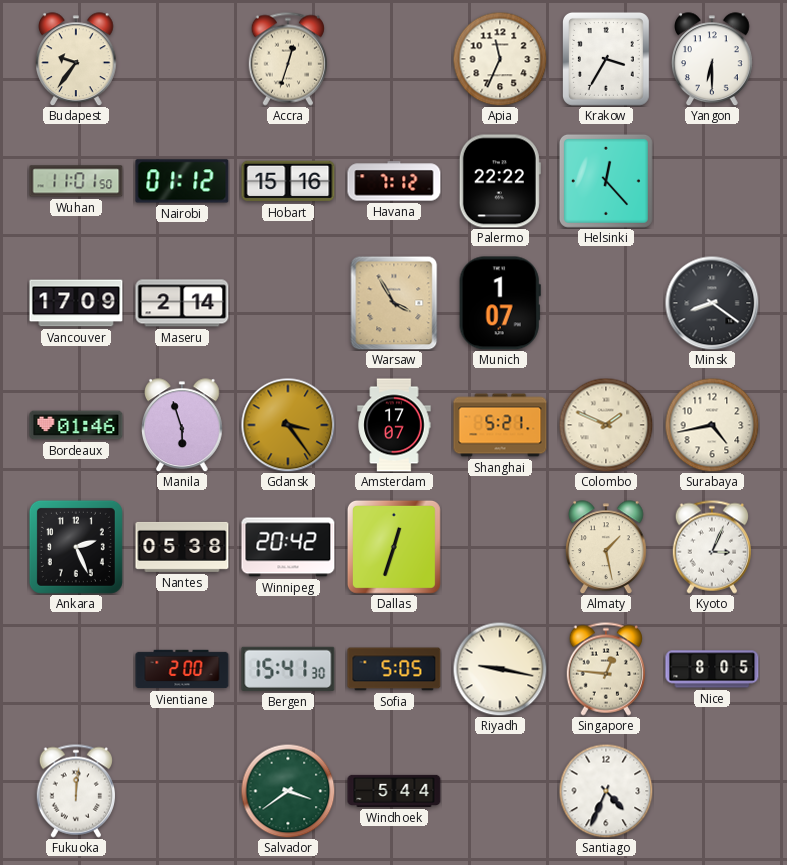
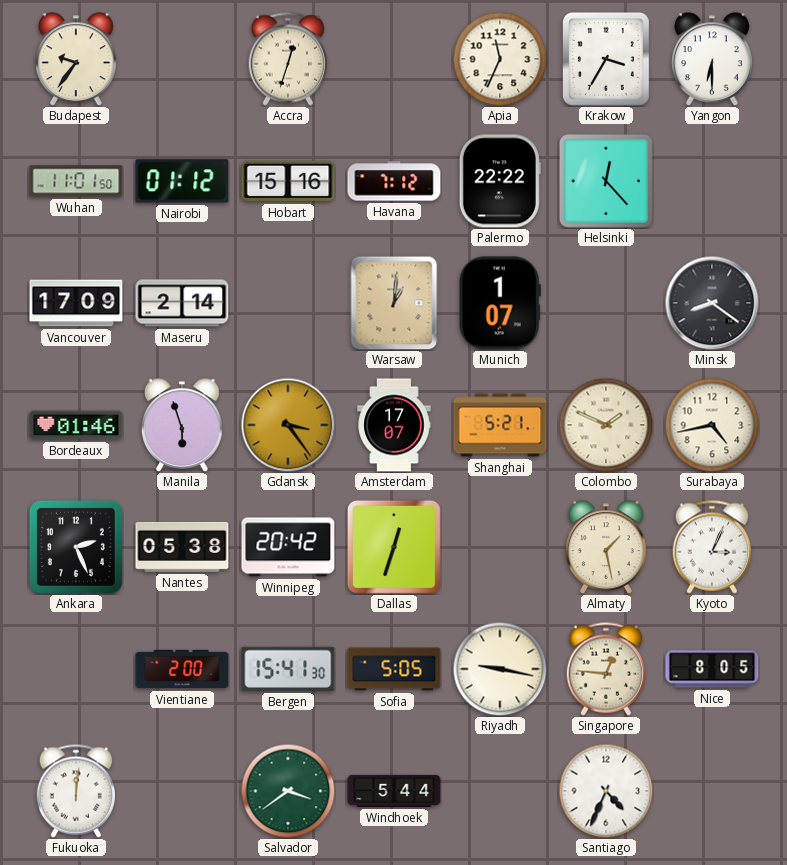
Warsaw: 3:55 -> 1:01
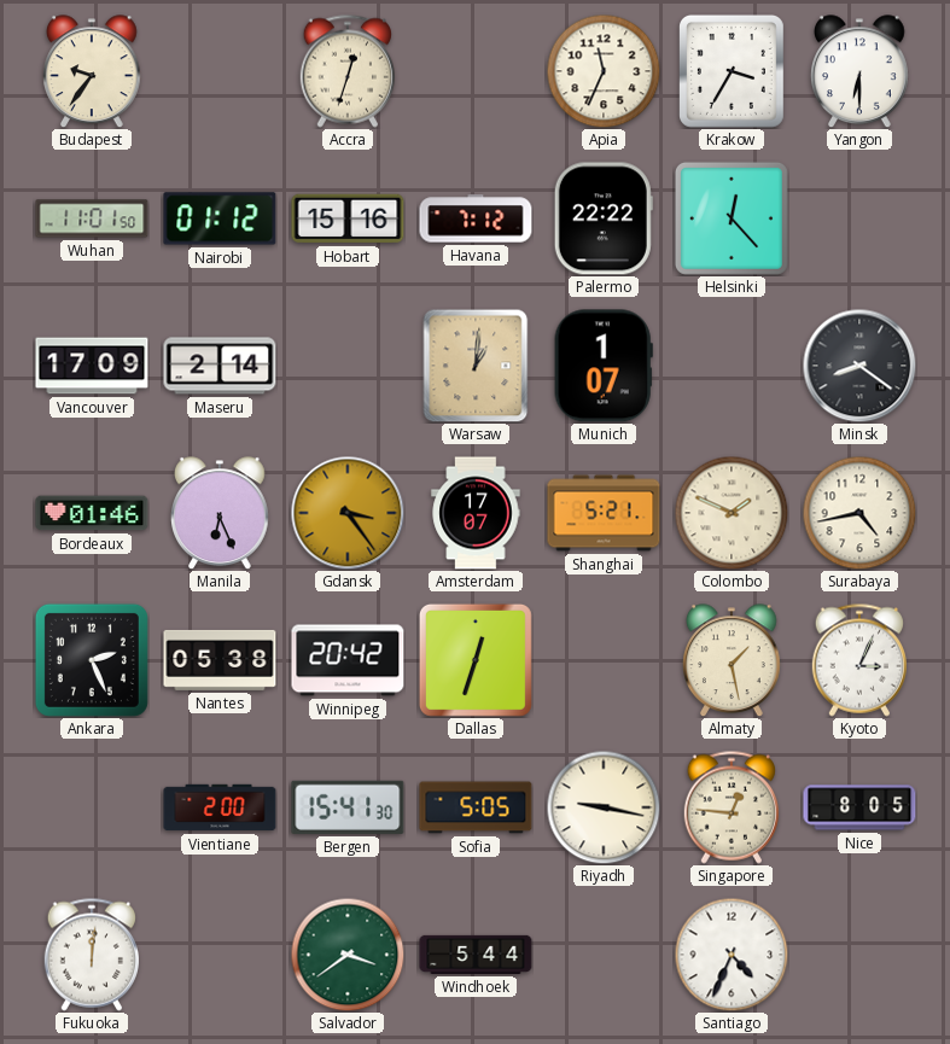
Manila: 5:57 -> 6:26
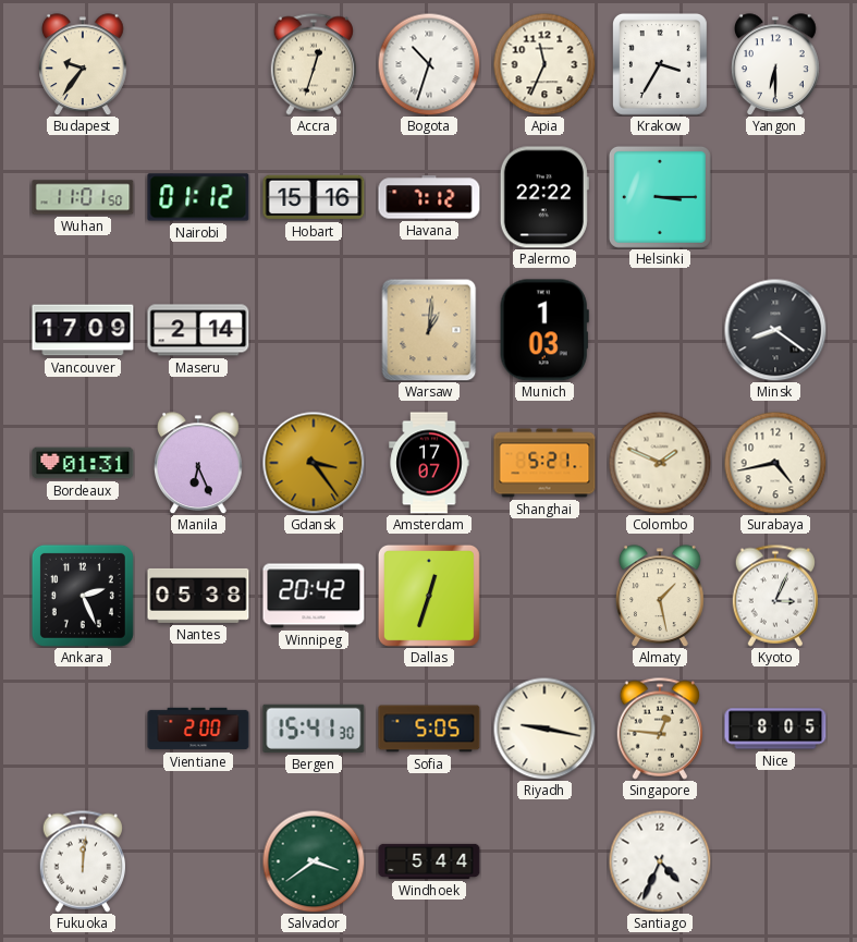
Bogota: none -> 10:33
Helsinki: 12:23 -> 3:15
Munich: 1:07 -> 1:03
Bordeaux: 01:46 -> 01:31
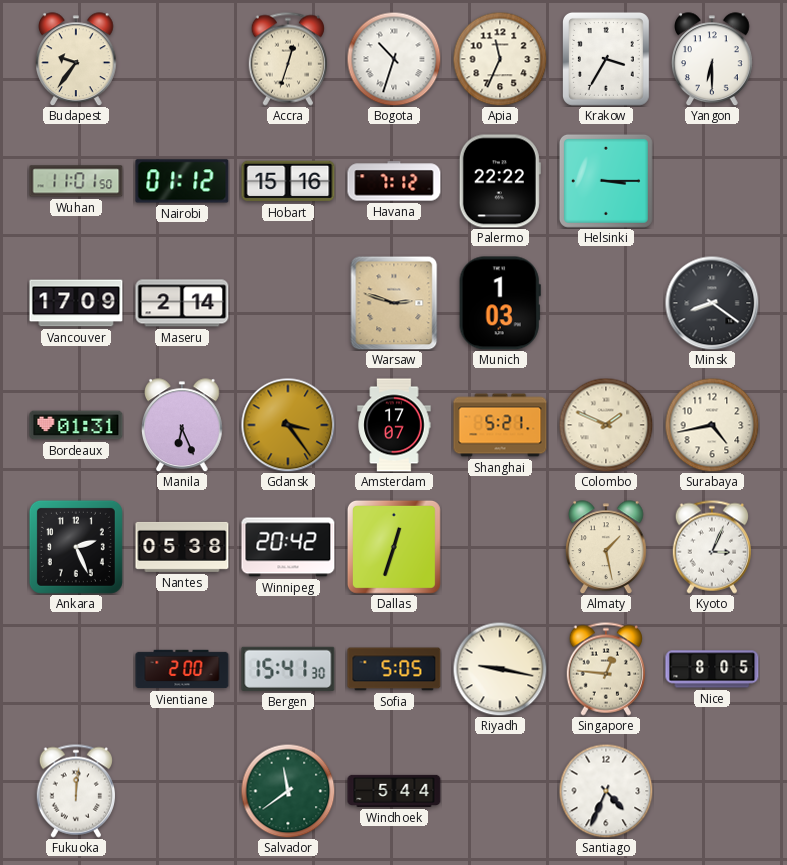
Warsaw: 1:01 -> 2:48
Salvador: 3:39 -> 11:39
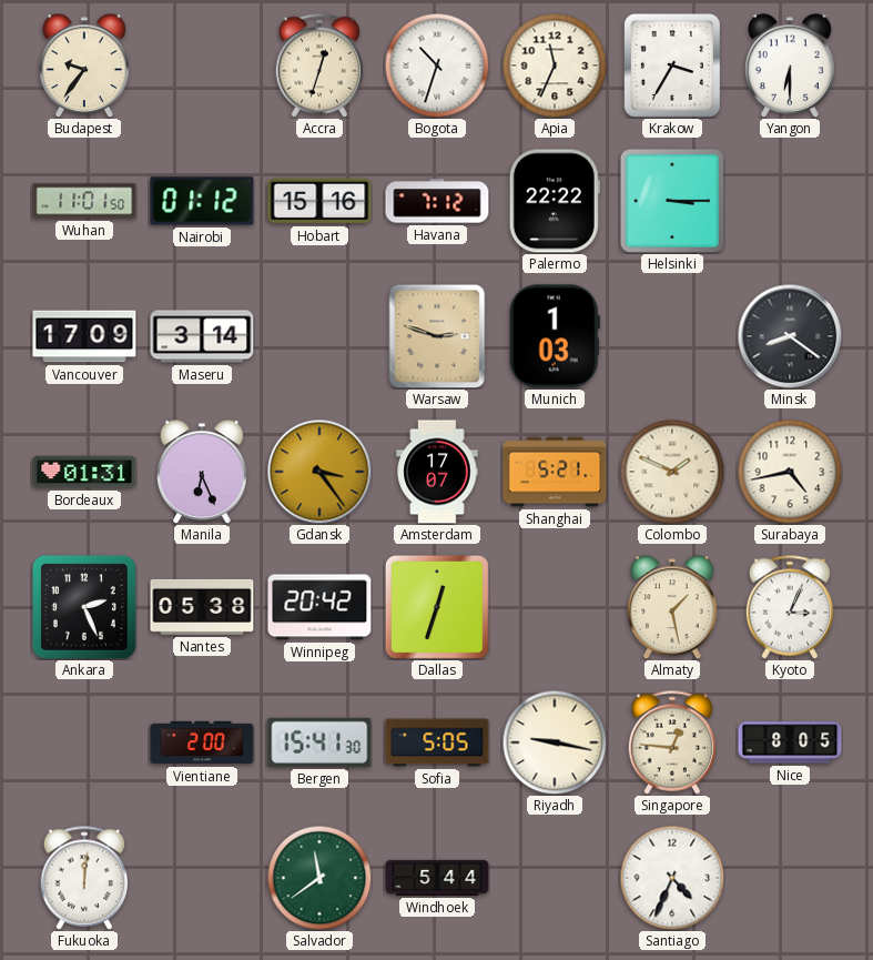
Maseru: 2:14 -> 3:14
